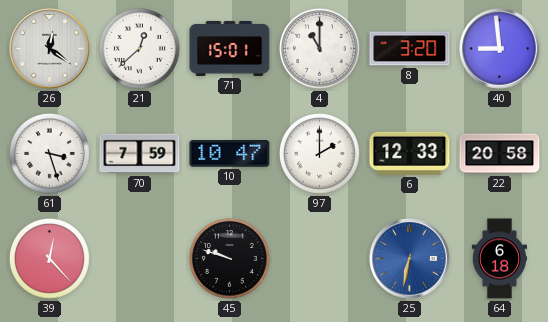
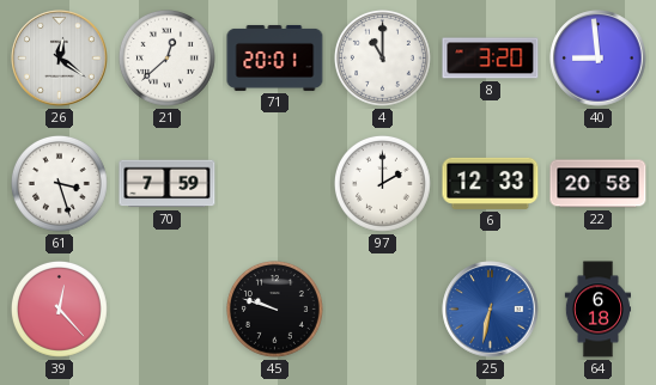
71: 15:01 -> 20:01
10: 10:47 -> none
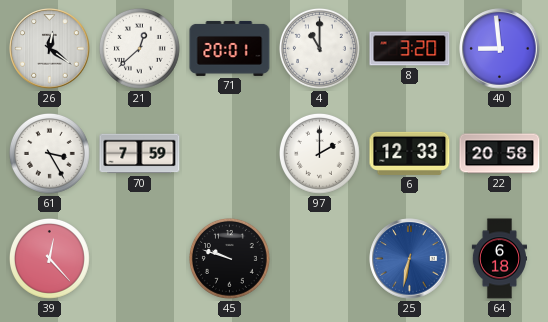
61: 3:27 -> 3:25
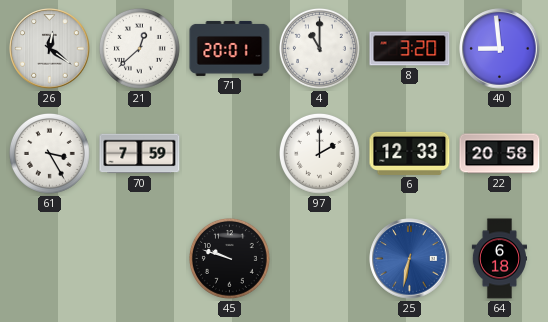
39: 12:23 -> none
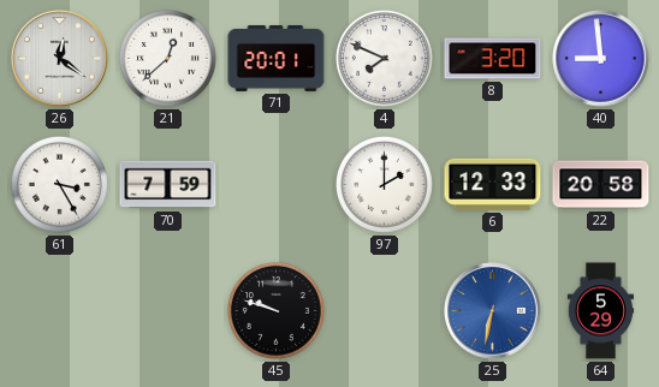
4: 11:00 -> 7:49
64: 6:18 -> 5:29
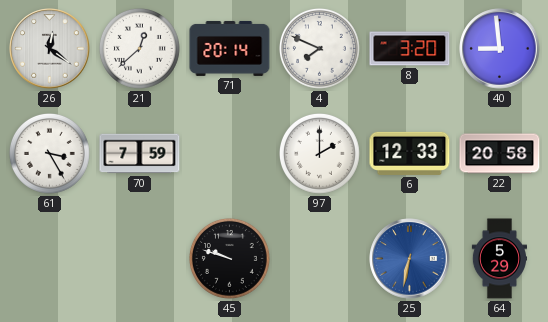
71: 20:01 -> 20:14
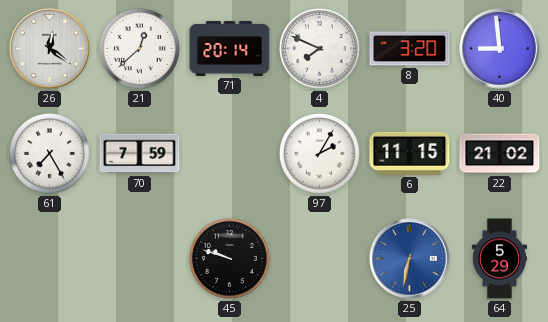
61: 3:25 -> 7:25
97: 2:00 -> 2:05
6: 12:33 -> 11:15
22: 20:58 -> 21:02
